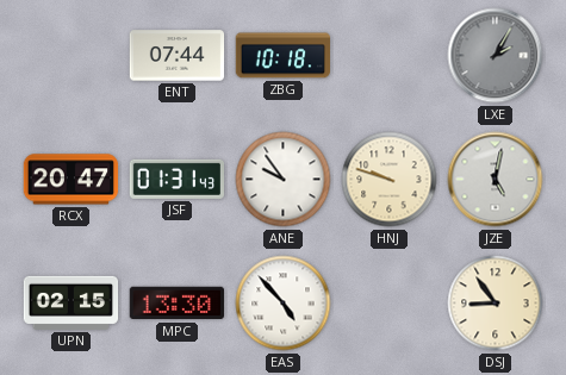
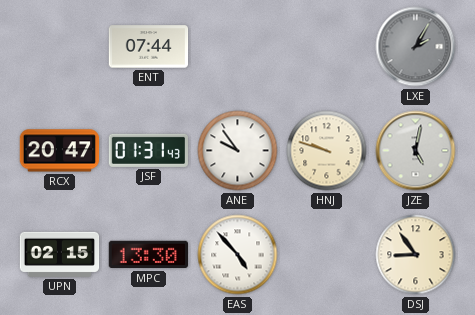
ZBG: 10:18 -> none
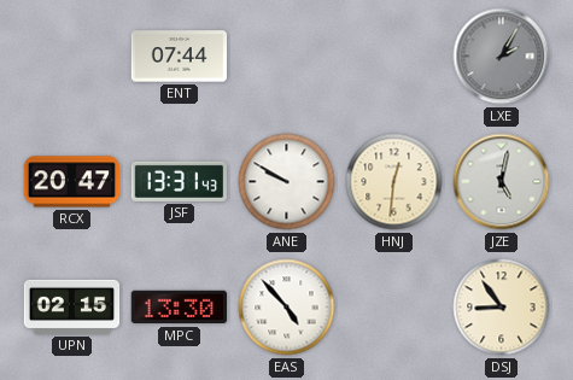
JSF: 01:31 -> 13:31
ANE: 9:54 -> 9:50
HNJ: 9:48 -> 12:31
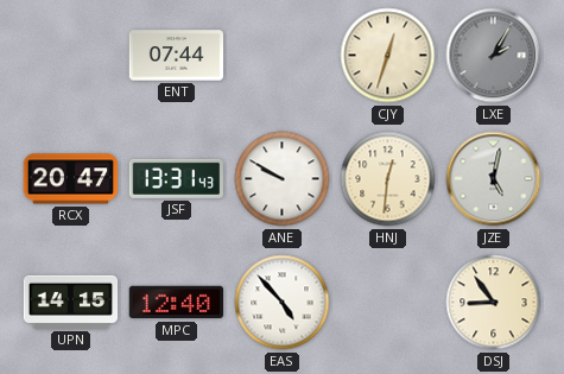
CJY: none -> 12:33
UPN: 02:15 -> 14:15
MPC: 13:30 -> 12:40
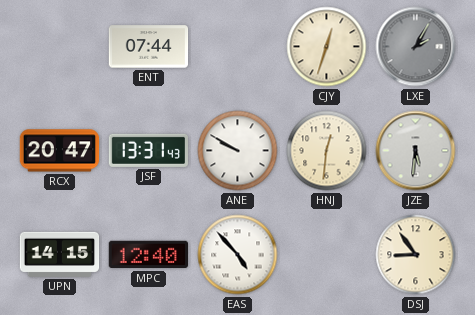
JZE: 5:02 -> 5:31
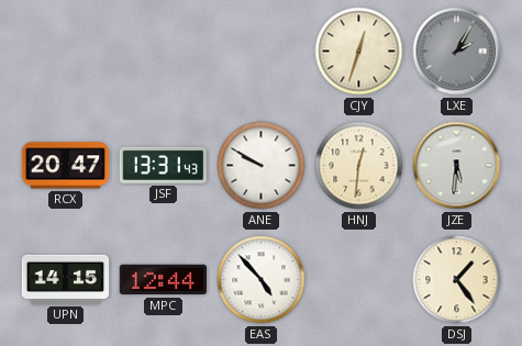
ENT: 07:44 -> none
MPC: 12:40 -> 12:44
DSJ: 8:54 -> 1:24
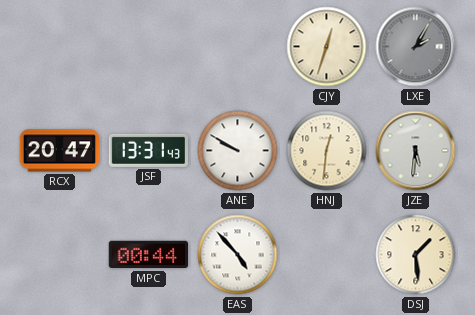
UPN: 14:15 -> none
MPC: 12:44 -> 00:44
DSJ: 1:24 -> 1:29
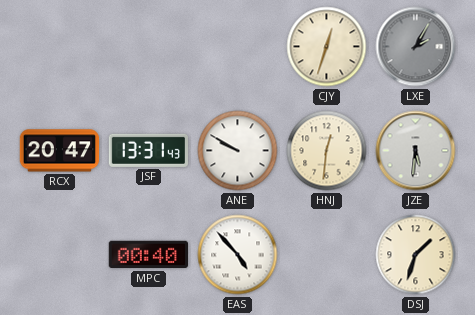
MPC: 00:44 -> 00:40
DSJ: 1:29 -> 1:33
